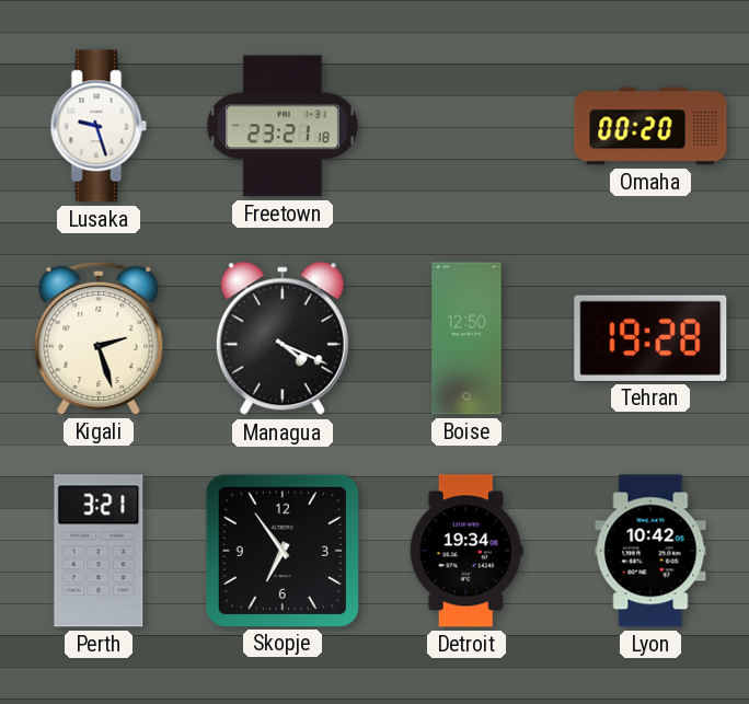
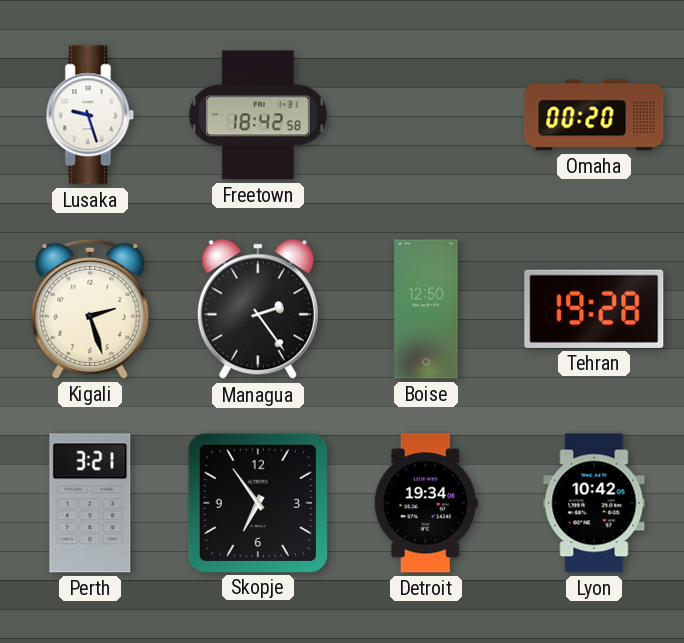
Freetown: 23:21 -> 18:42
Managua: 4:19 -> 2:24
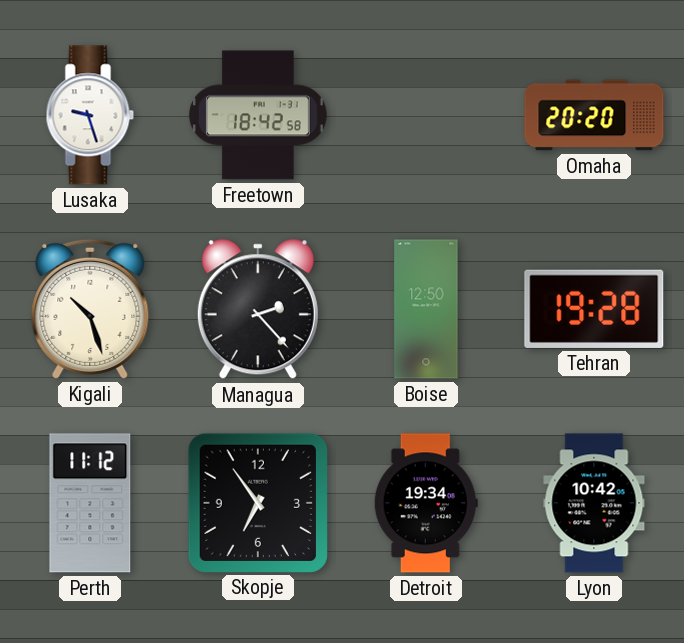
Omaha: 00:20 -> 20:20
Kigali: 2:27 -> 10:27
Managua: 2:24 -> 2:23
Perth: 3:21 -> 11:12
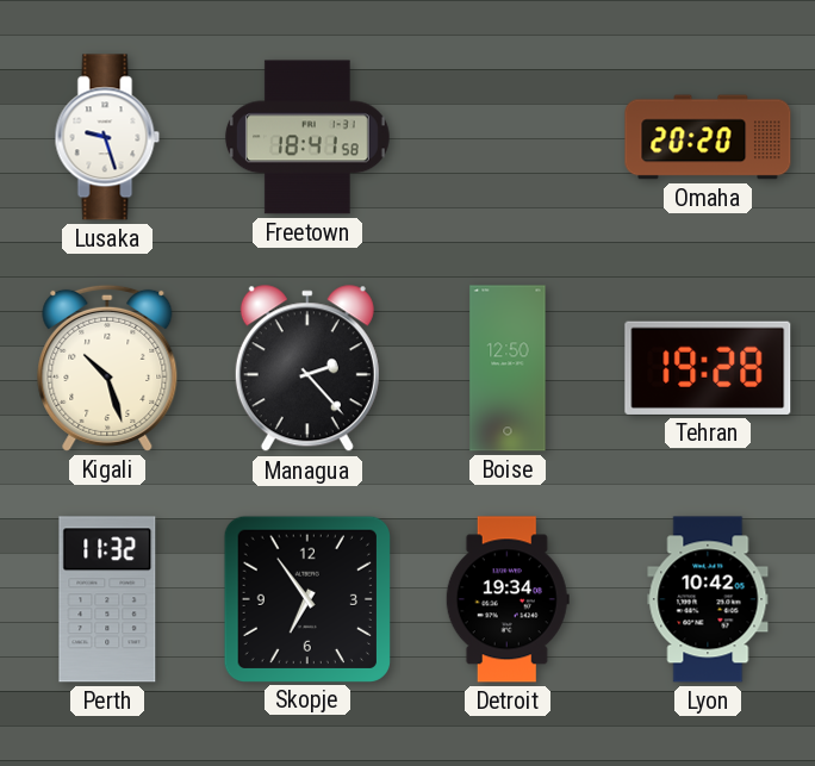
Freetown: 18:42 -> 18:41
Perth: 11:12 -> 11:32
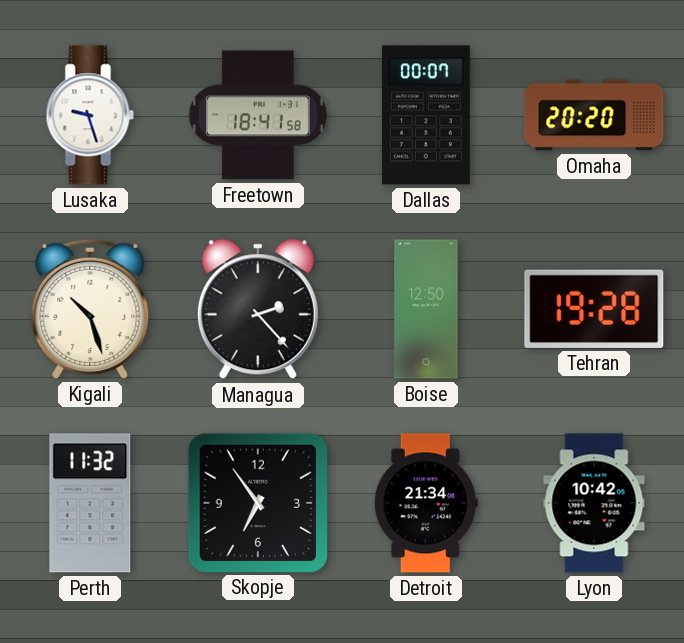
Dallas: none -> 00:07
Detroit: 19:34 -> 21:34
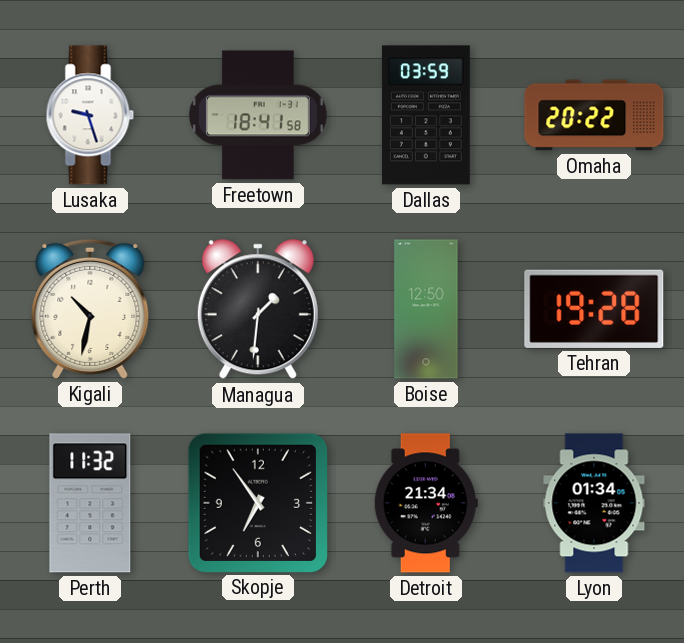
Dallas: 00:07 -> 03:59
Omaha: 20:20 -> 20:22
Kigali: 10:27 -> 10:32
Managua: 2:23 -> 1:31
Lyon: 10:42 -> 01:34
